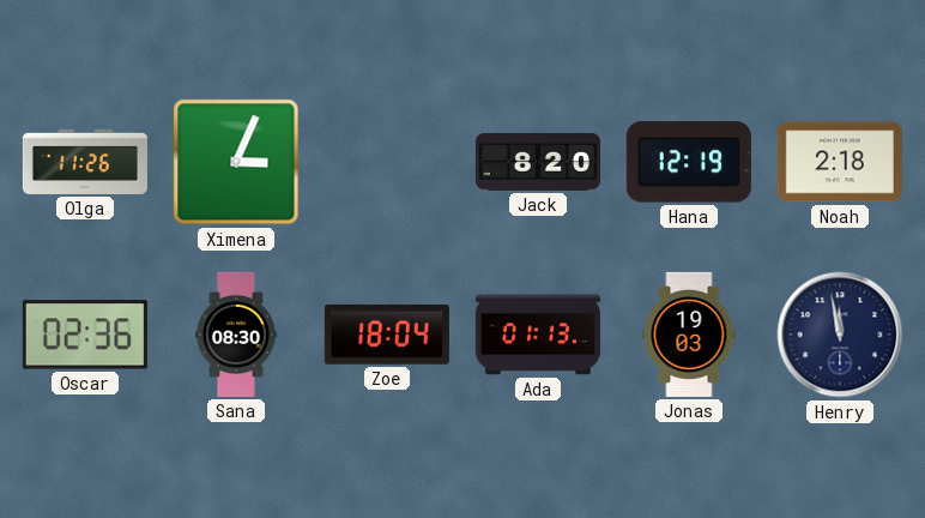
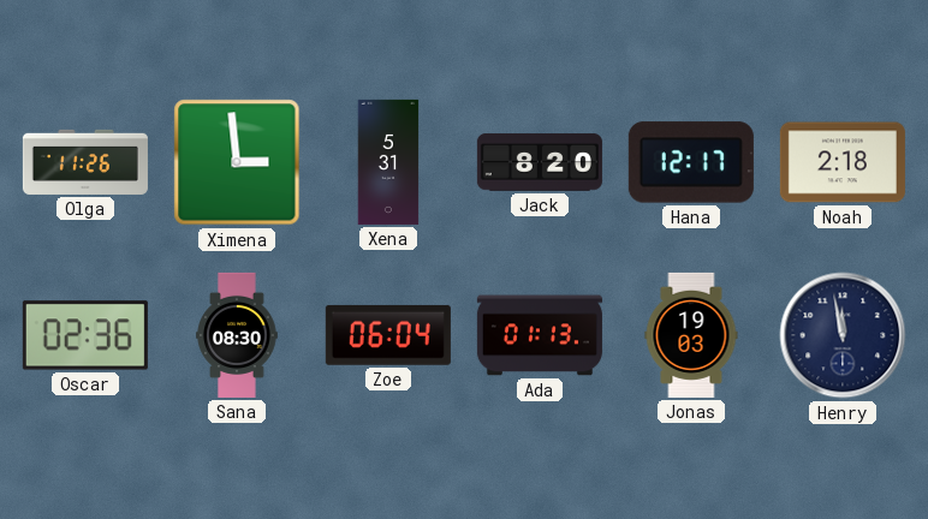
Ximena: 3:04 -> 2:59
Xena: none -> 5:31
Hana: 12:19 -> 12:17
Zoe: 18:04 -> 06:04
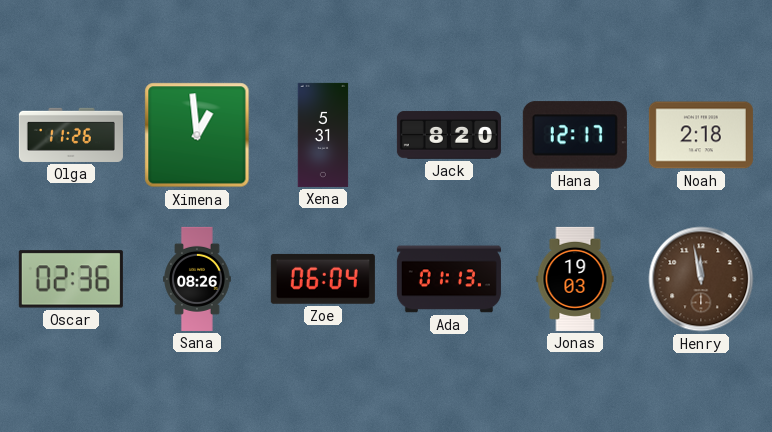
Ximena: 2:59 -> 12:59
Sana: 08:30 -> 08:26
Henry dial: navy -> brown
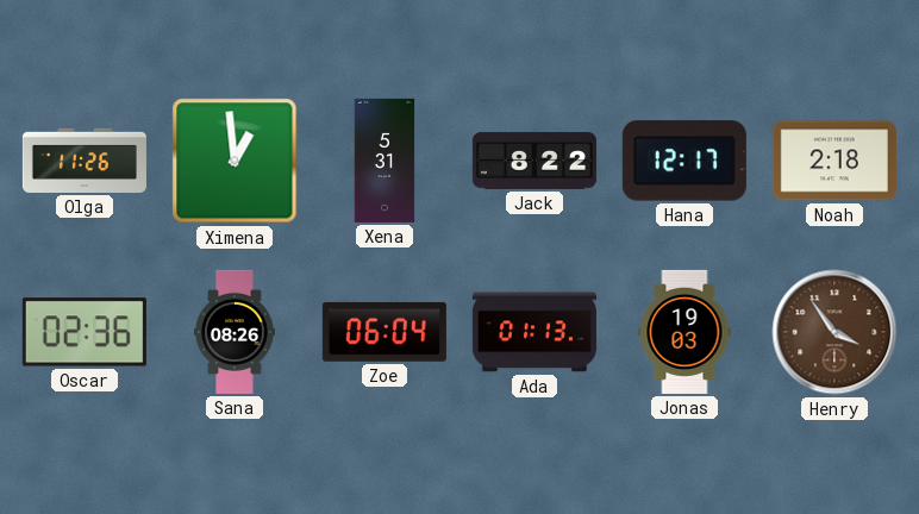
Jack: 8:20 -> 8:22
Henry: 11:58 -> 3:54
